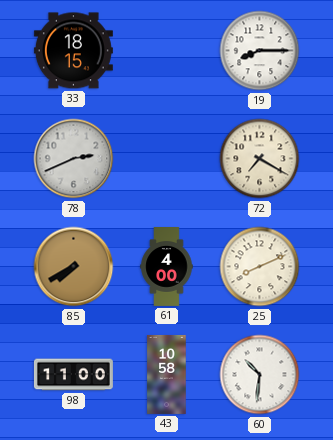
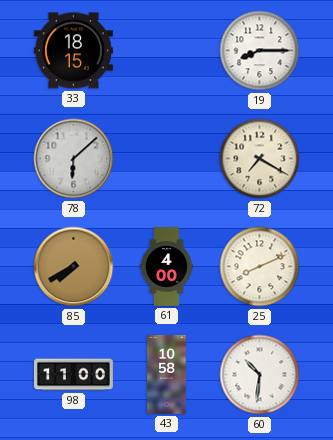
78: 2:41 -> 6:08
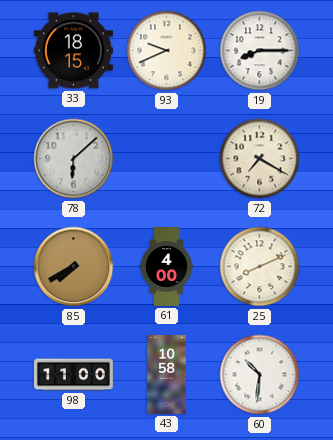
93: none -> 9:41
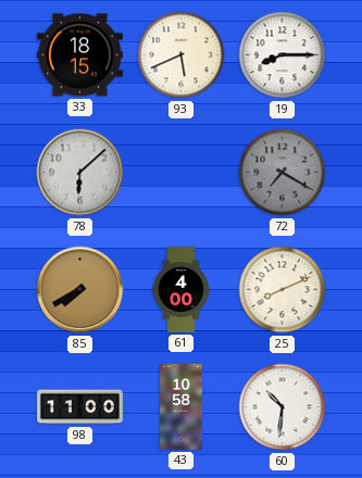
93: 9:41 -> 5:41
72 dial: cream -> grey
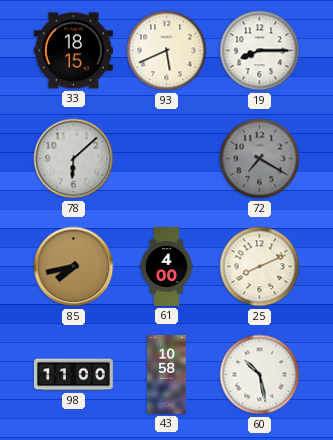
85: 7:40 -> 7:43
60: 10:31 -> 10:28
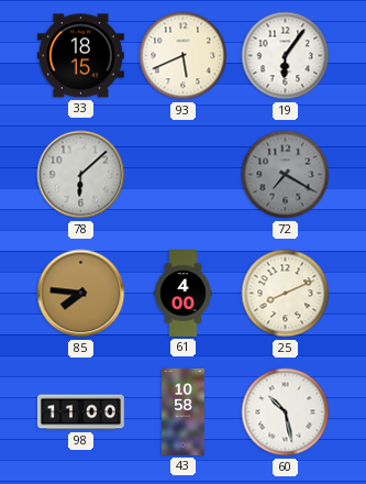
19: 8:15 -> 6:06
85: 7:43 -> 7:46
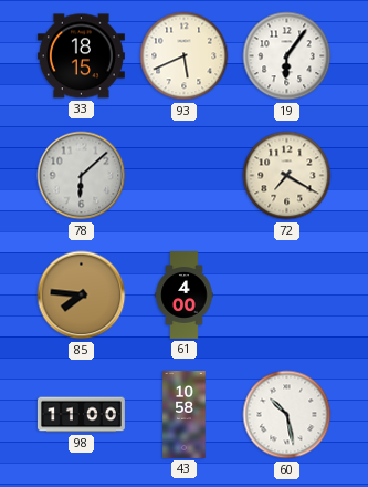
72 dial: grey -> cream
25: 8:11 -> none
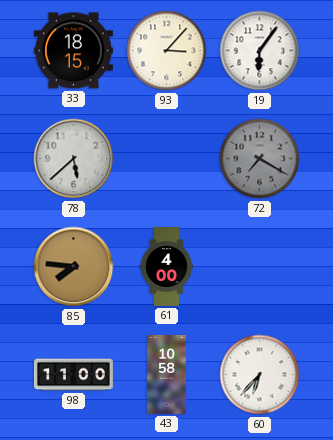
93: 5:41 -> 3:07
78: 6:08 -> 5:38
72 dial: cream -> grey
60: 10:28 -> 6:37
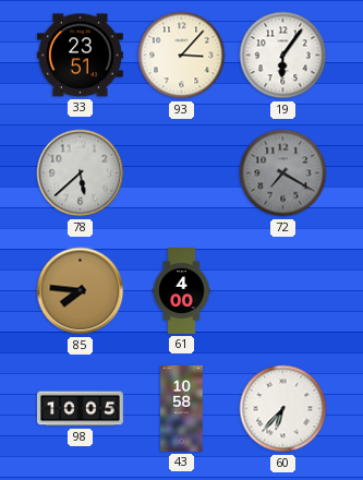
33: 18:15 -> 23:51
98: 11:00 -> 10:05
